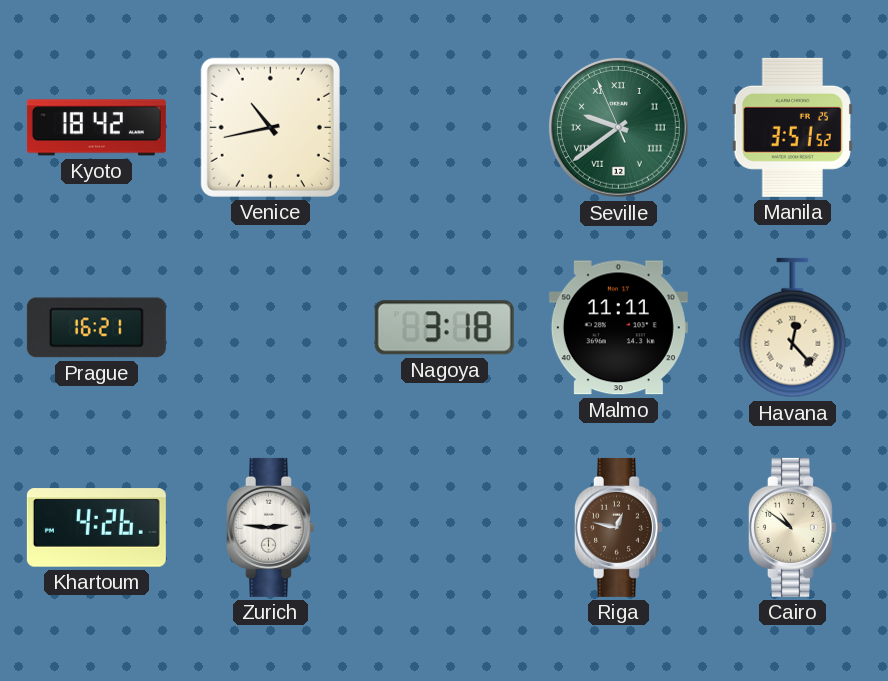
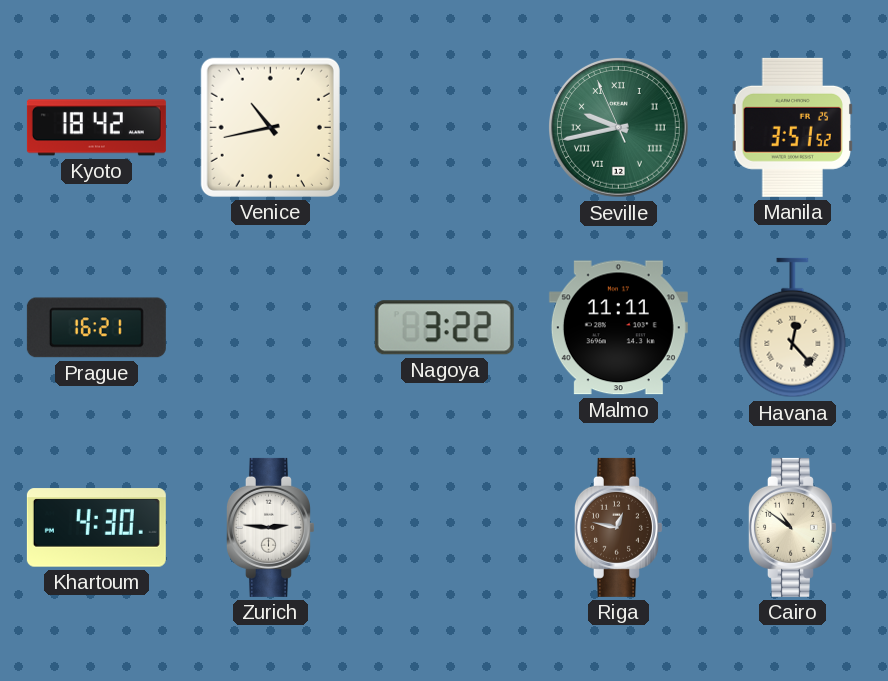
Seville: 9:38 -> 9:42
Nagoya: 3:18 -> 3:22
Khartoum: 4:26 -> 4:30
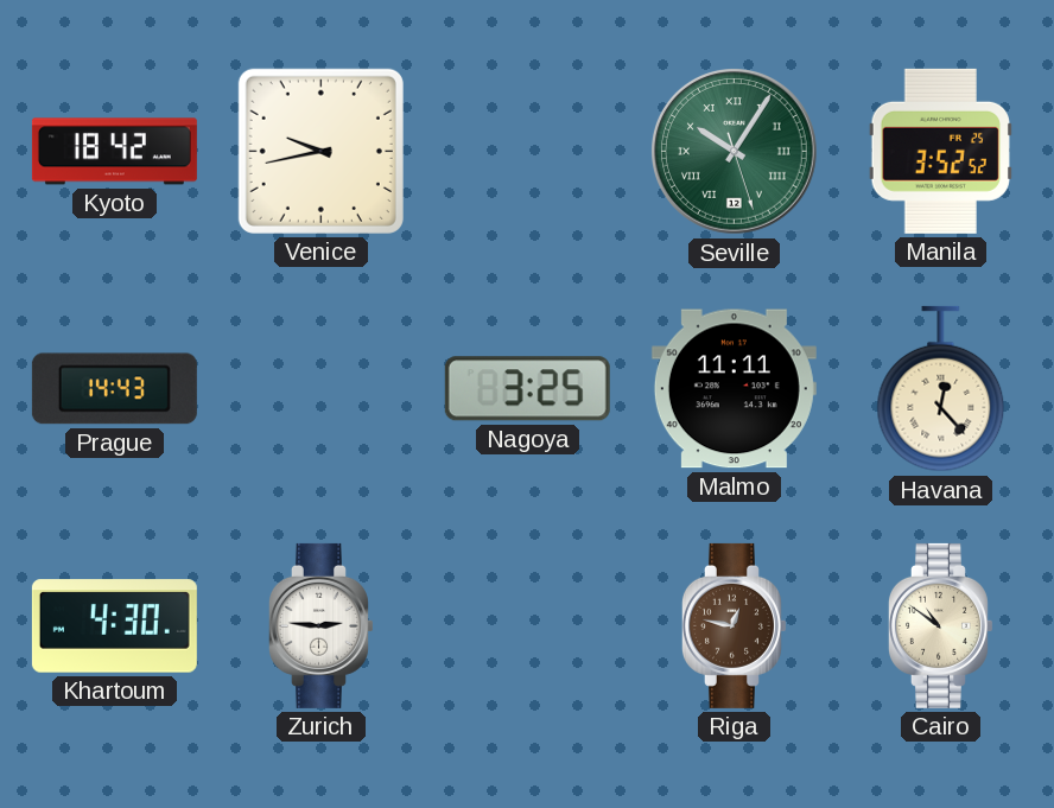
Venice: 10:43 -> 9:43
Seville: 9:42 -> 10:05
Manila: 3:51 -> 3:52
Prague: 16:21 -> 14:43
Nagoya: 3:22 -> 3:25
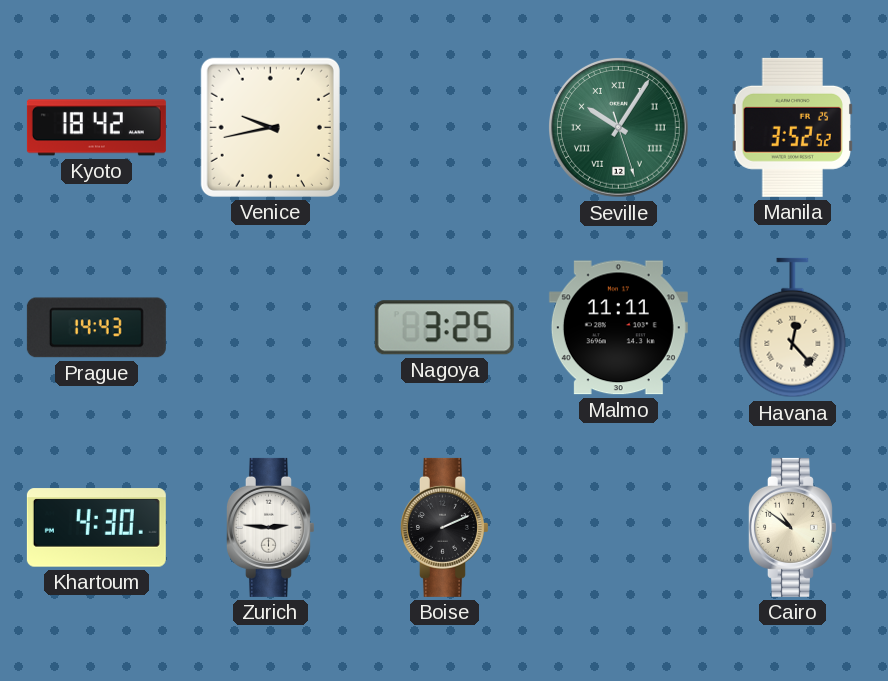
Boise: none -> 2:11
Riga: 12:47 -> none
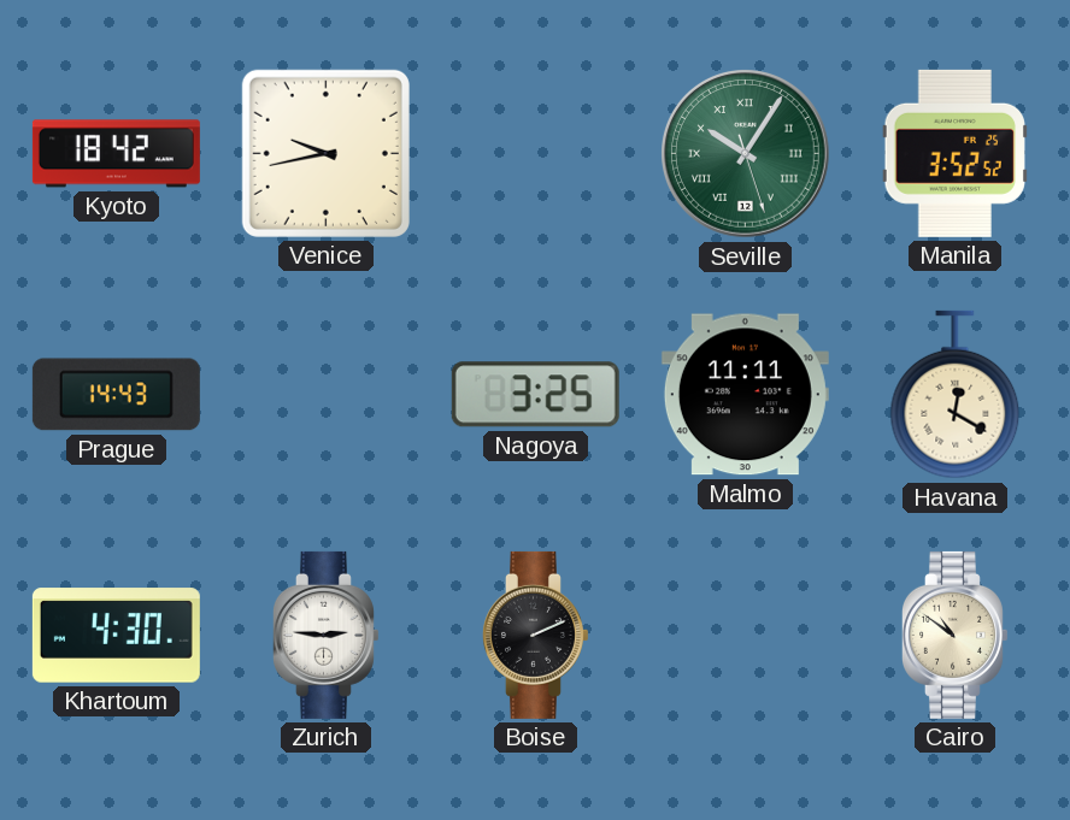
Havana: 12:23 -> 12:20
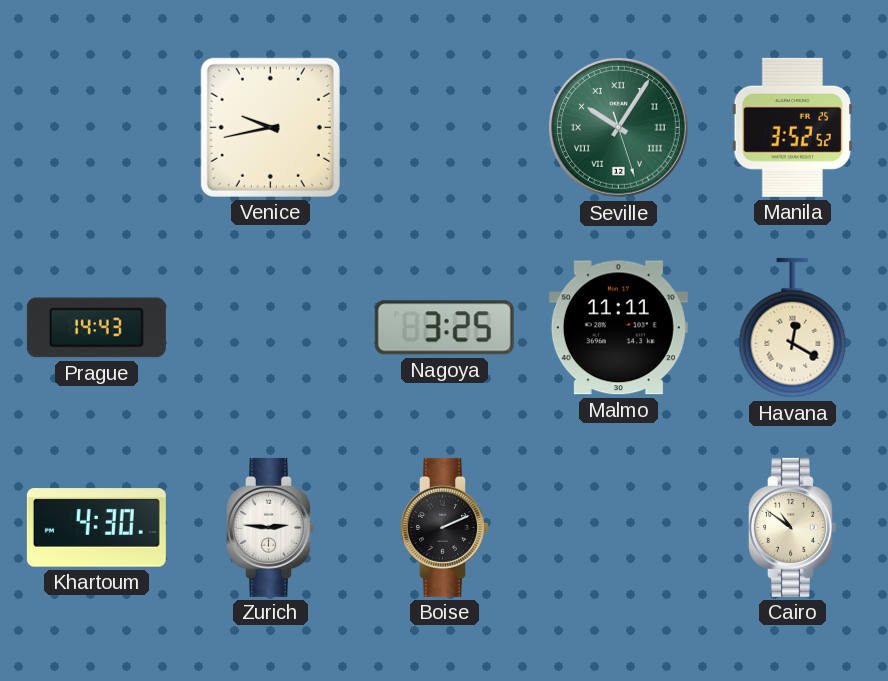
Kyoto: 18:42 -> none
